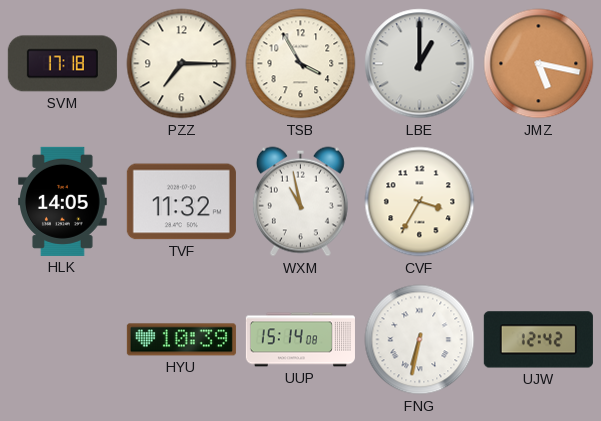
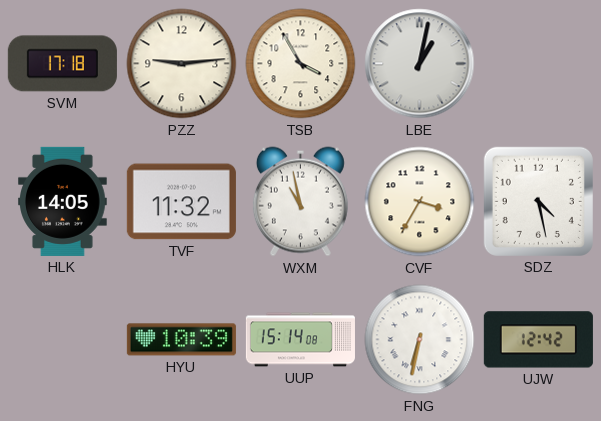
PZZ: 7:15 -> 9:14
LBE: 1:00 -> 1:02
JMZ: 5:17 -> none
SDZ: none -> 4:28
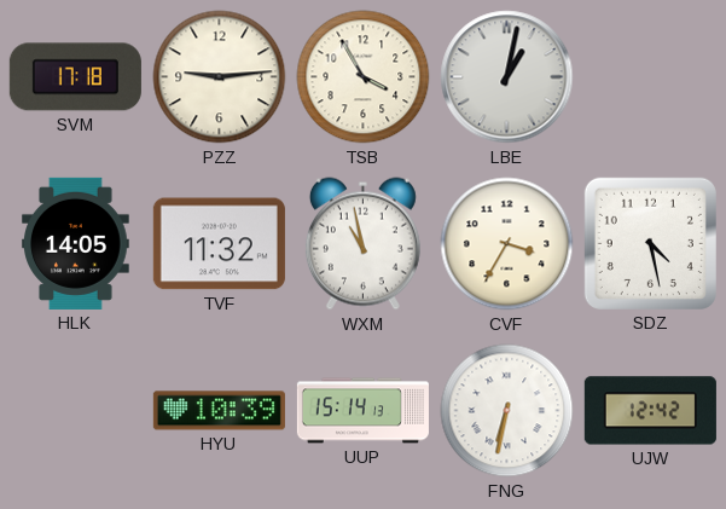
UUP: 15:14:08 -> 15:14:13
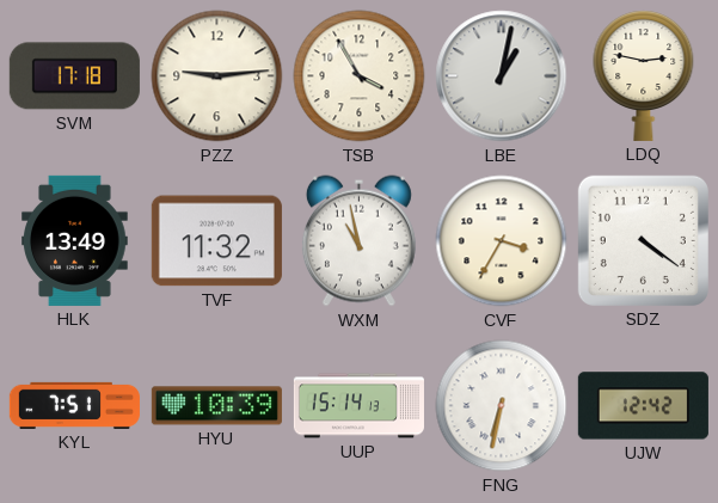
LDQ: none -> 2:47
HLK: 14:05 -> 13:49
SDZ: 4:28 -> 4:21
KYL: none -> 7:51
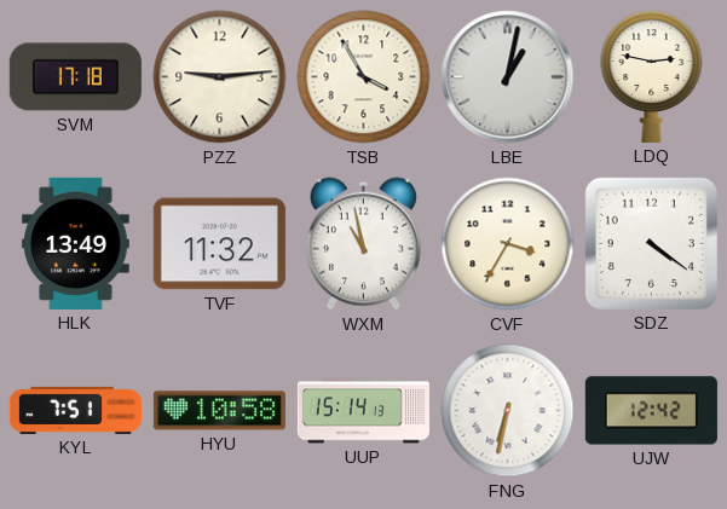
HYU: 10:39 -> 10:58
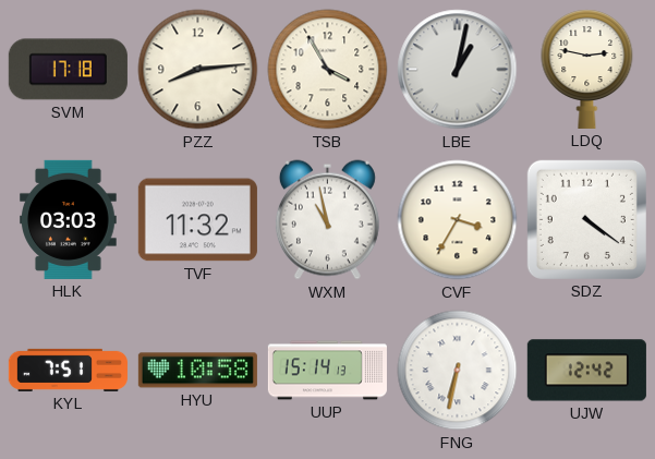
PZZ: 9:14 -> 8:14
HLK: 13:49 -> 03:03
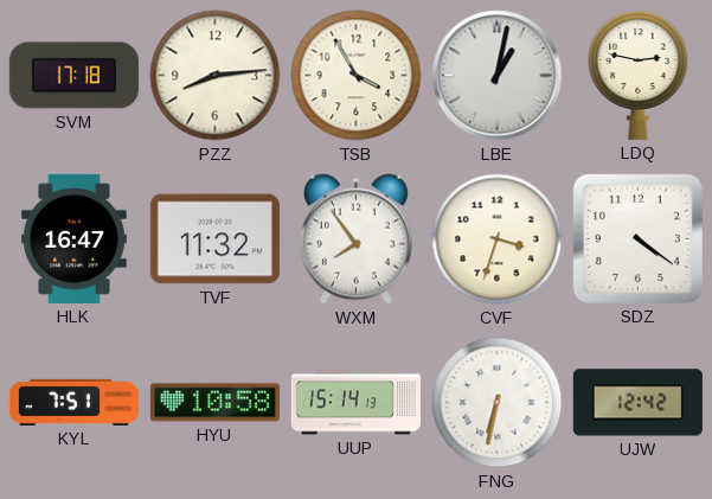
HLK: 03:03 -> 16:47
WXM: 10:58 -> 7:54
CVF: 3:35 -> 3:33
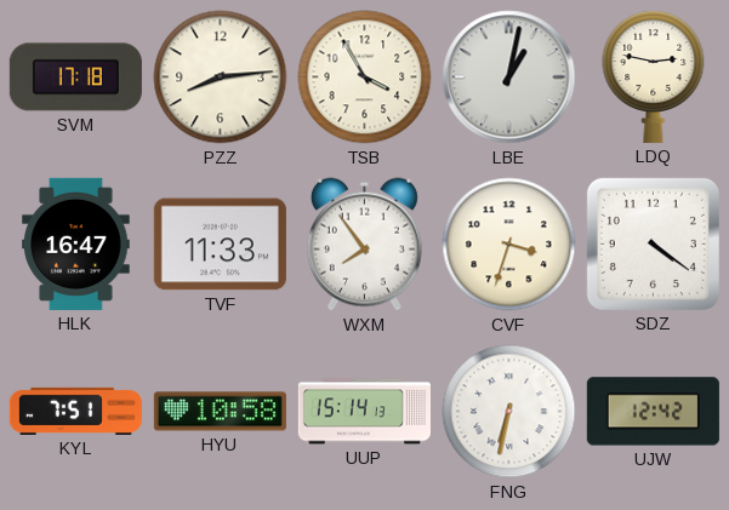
TVF: 11:32 -> 11:33
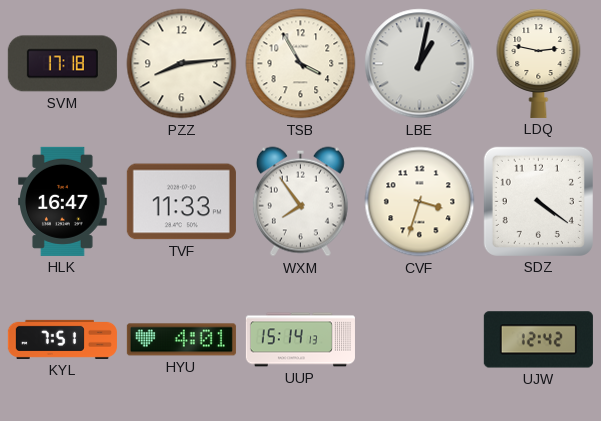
HYU: 10:58 -> 4:01
FNG: 6:32 -> none
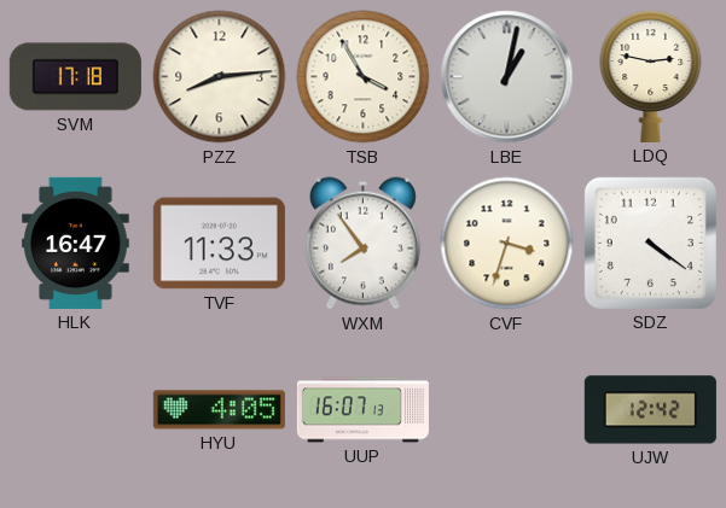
KYL: 7:51 -> none
HYU: 4:01 -> 4:05
UUP: 15:14 -> 16:07
